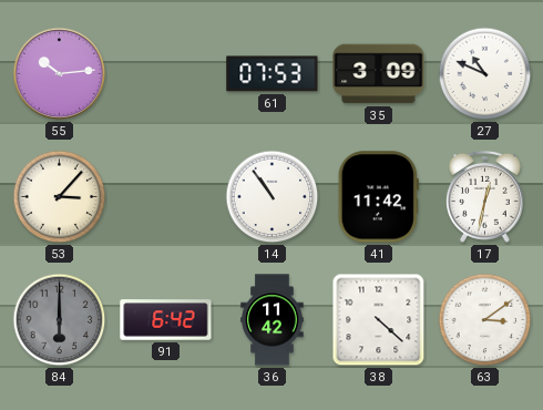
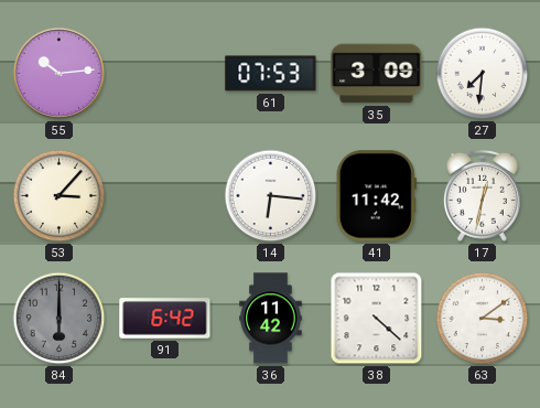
27: 10:49 -> 7:31
14: 10:54 -> 6:16
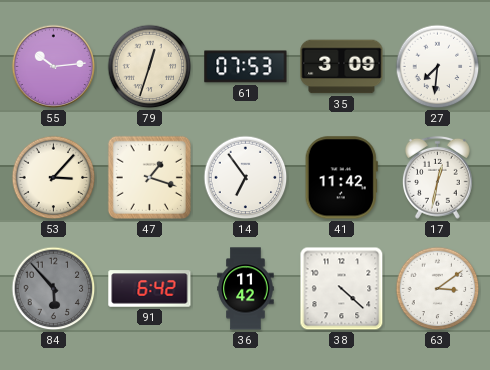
79: none -> 12:33
47: none -> 1:18
14: 6:16 -> 6:54
84: 6:00 -> 5:53
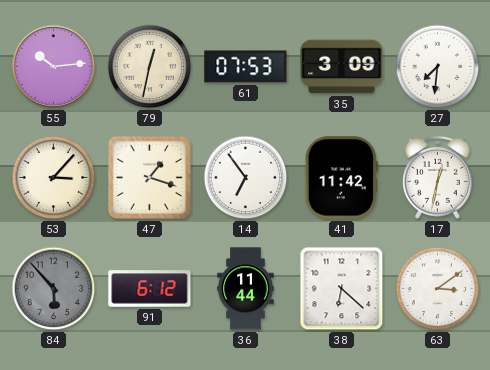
79: 12:33 -> 12:32
91: 6:42 -> 6:12
36: 11:42 -> 11:44
38: 4:22 -> 6:22
